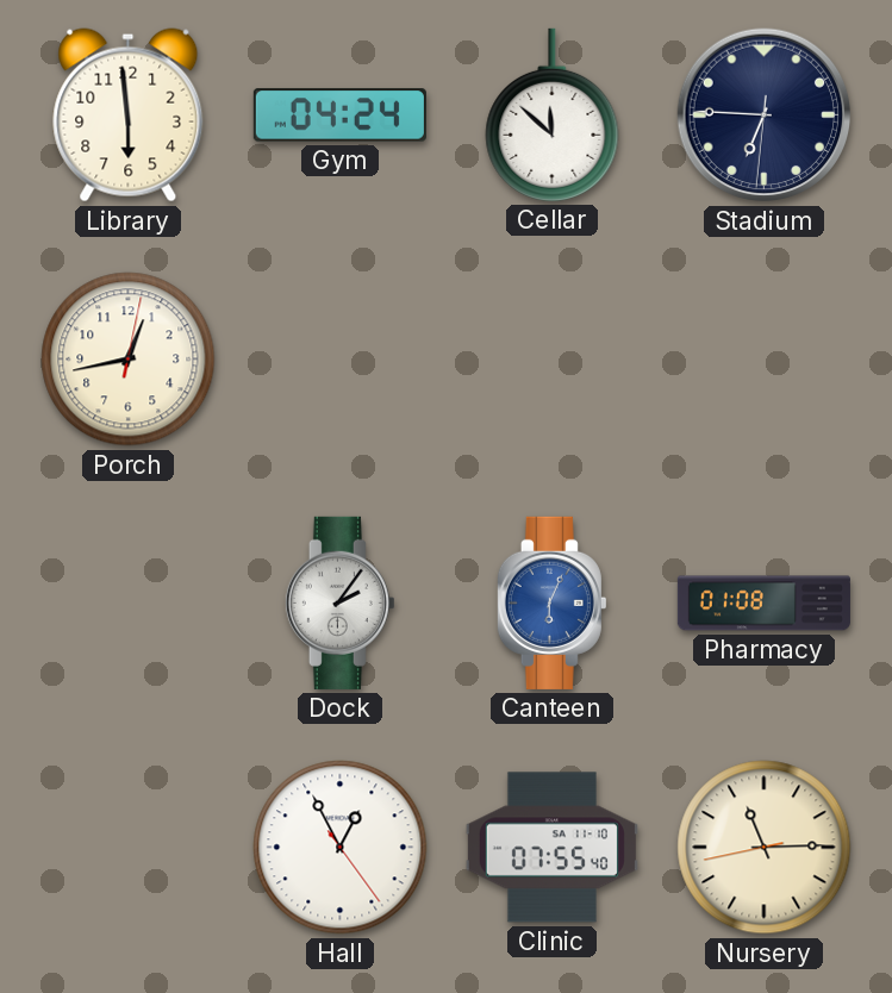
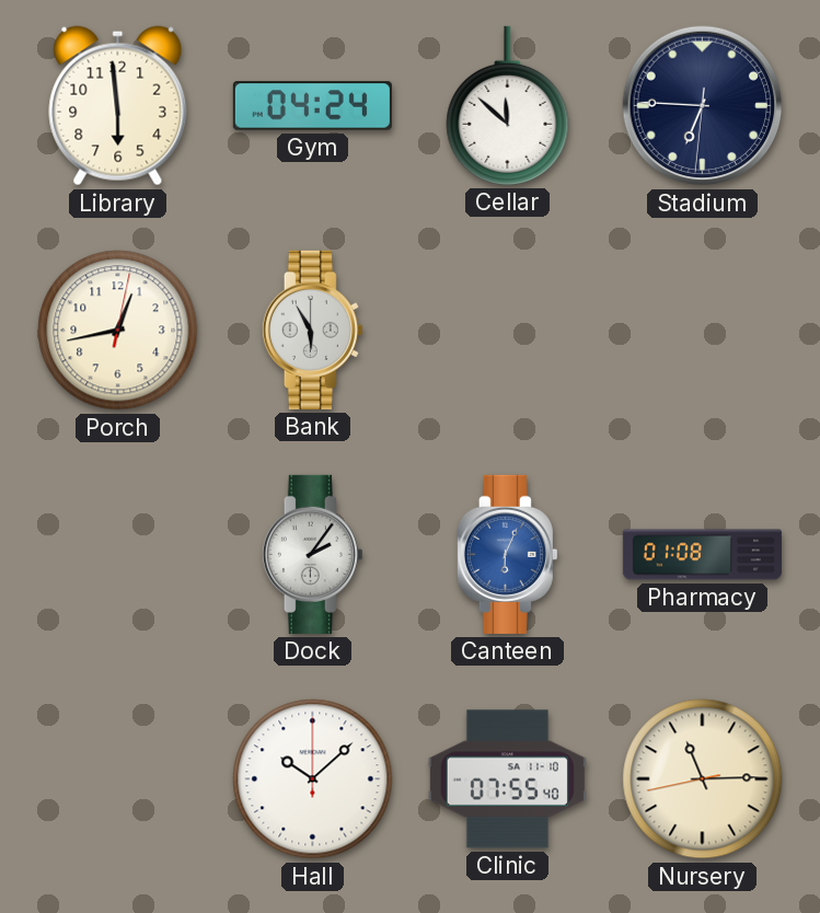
Bank: none -> 5:55
Hall: 12:55 -> 10:08
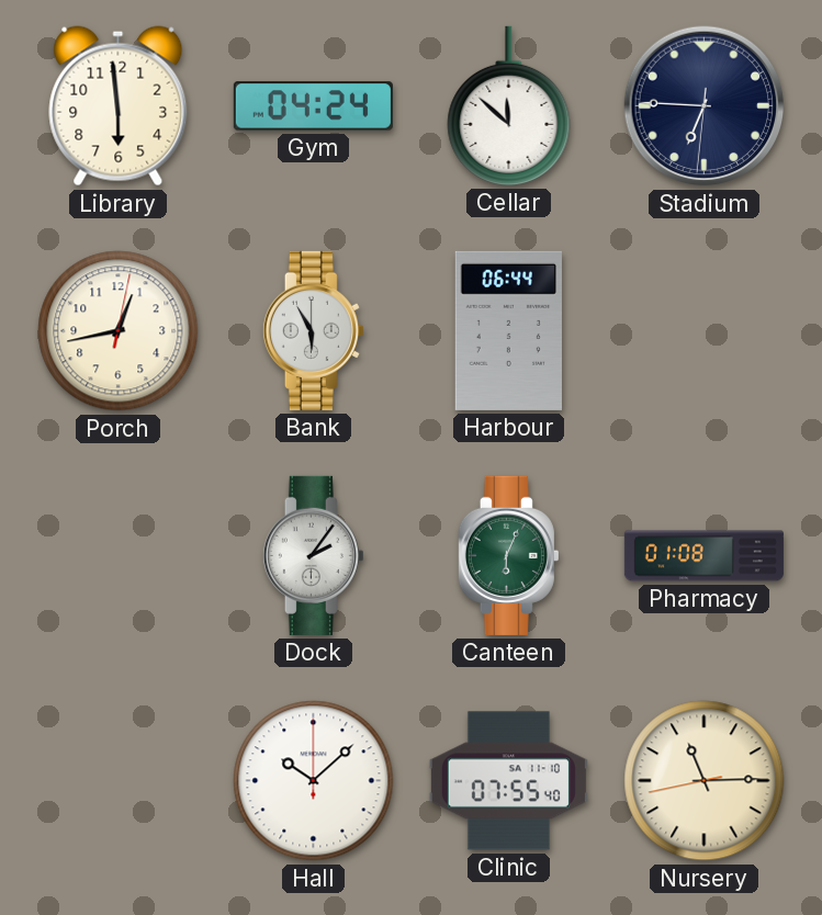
Harbour: none -> 06:44
Canteen dial: blue -> green
